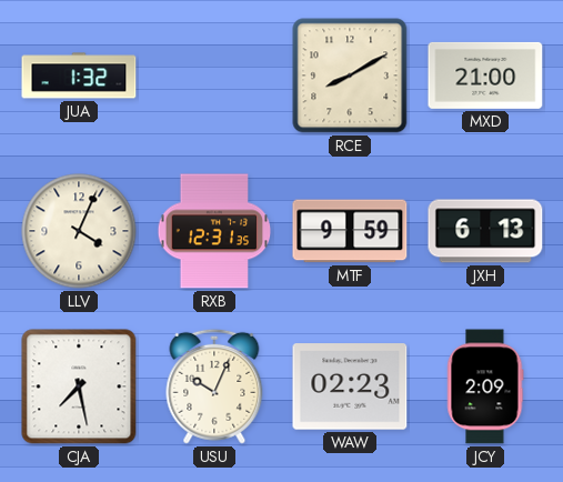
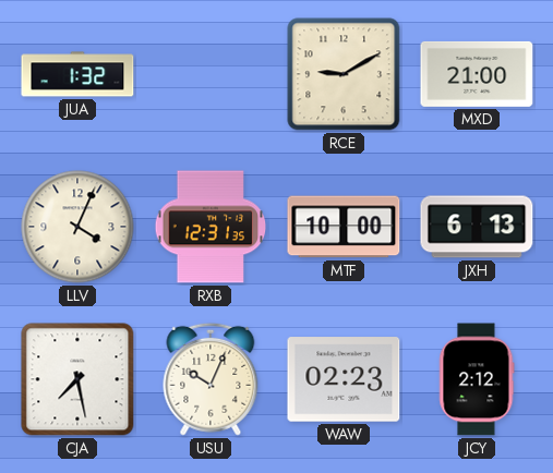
RCE: 8:10 -> 9:10
MTF: 9:59 -> 10:00
JCY: 2:09 -> 2:12
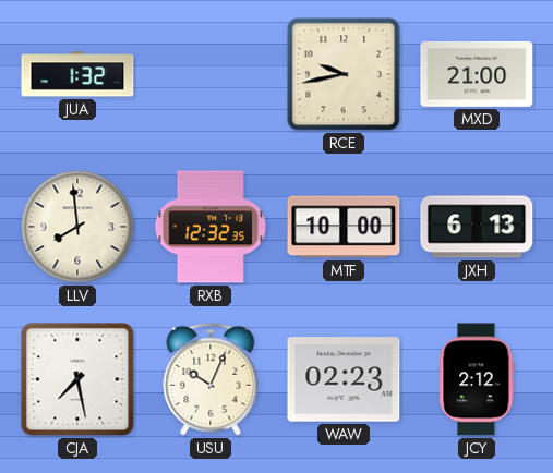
RCE: 9:10 -> 9:43
LLV: 4:04 -> 7:59
RXB: 12:31 -> 12:32
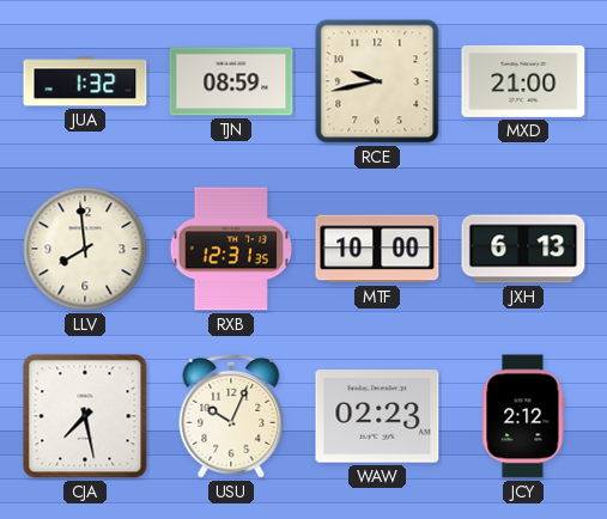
TJN: none -> 08:59
RXB: 12:32 -> 12:31
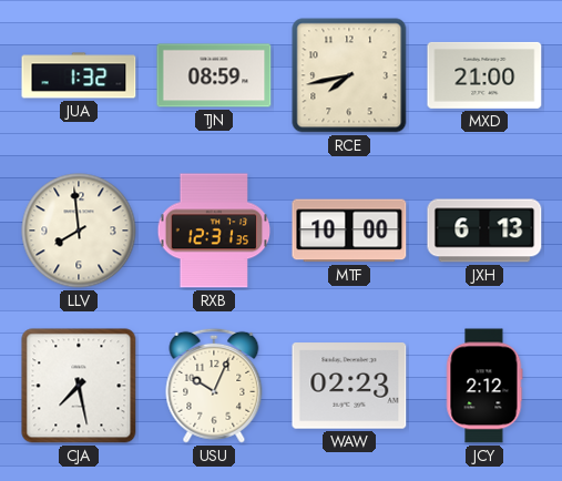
RCE: 9:43 -> 7:43
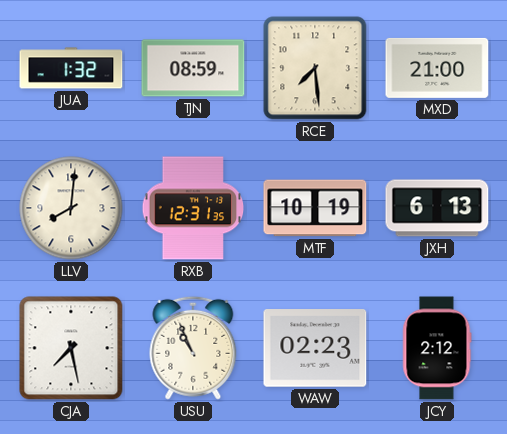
RCE: 7:43 -> 7:29
LLV: 7:59 -> 8:01
MTF: 10:00 -> 10:19
USU: 10:04 -> 10:56
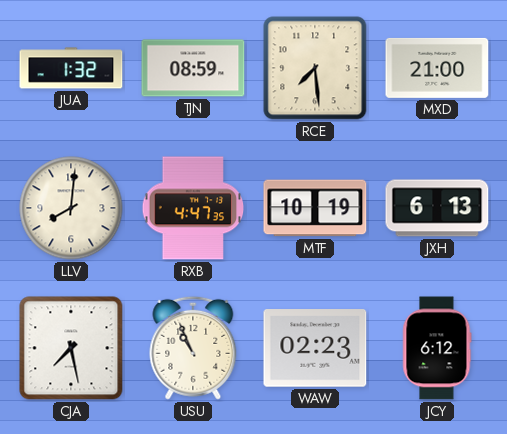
RXB: 12:31 -> 4:47
JCY: 2:12 -> 6:12
